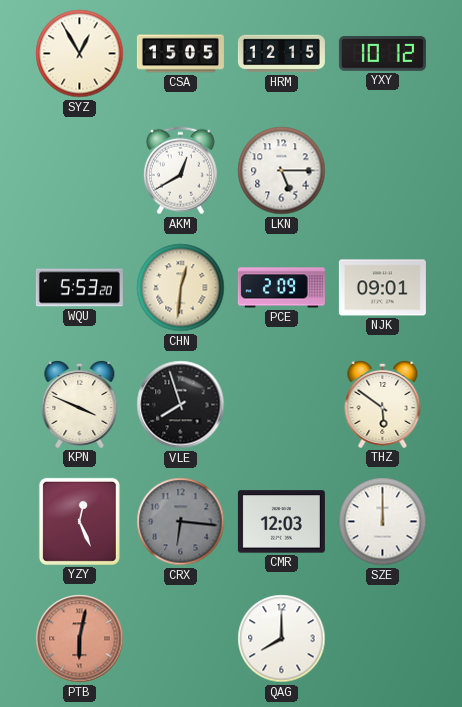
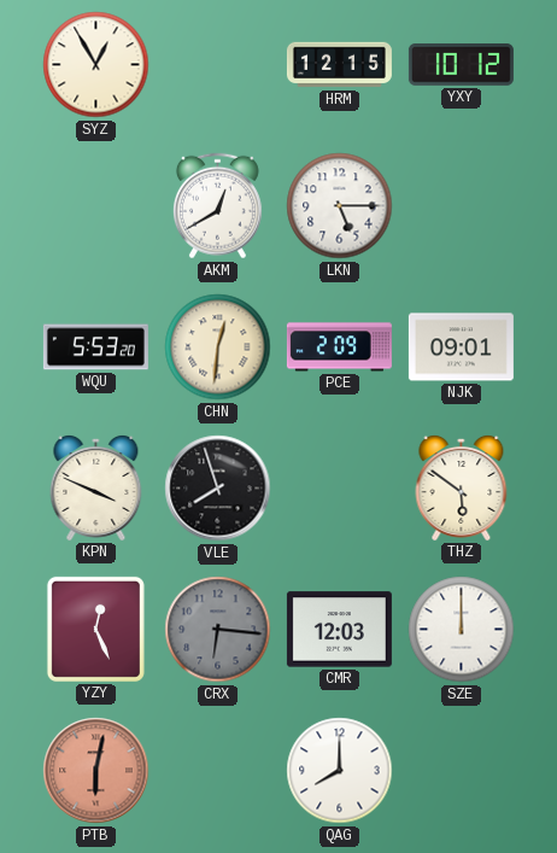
CSA: 15:05 -> none
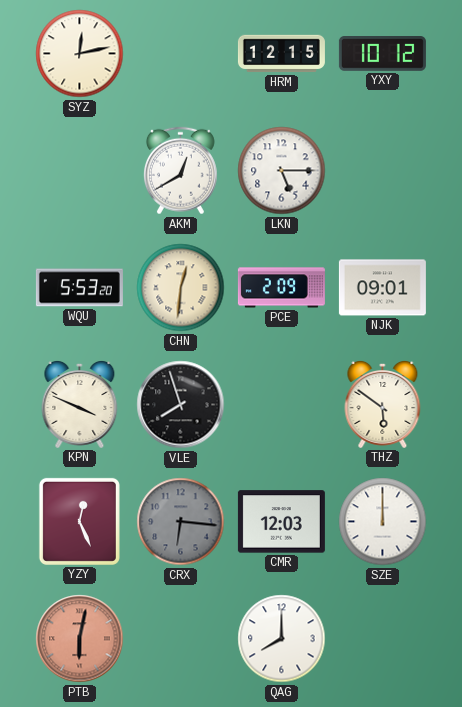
SYZ: 12:55 -> 12:13
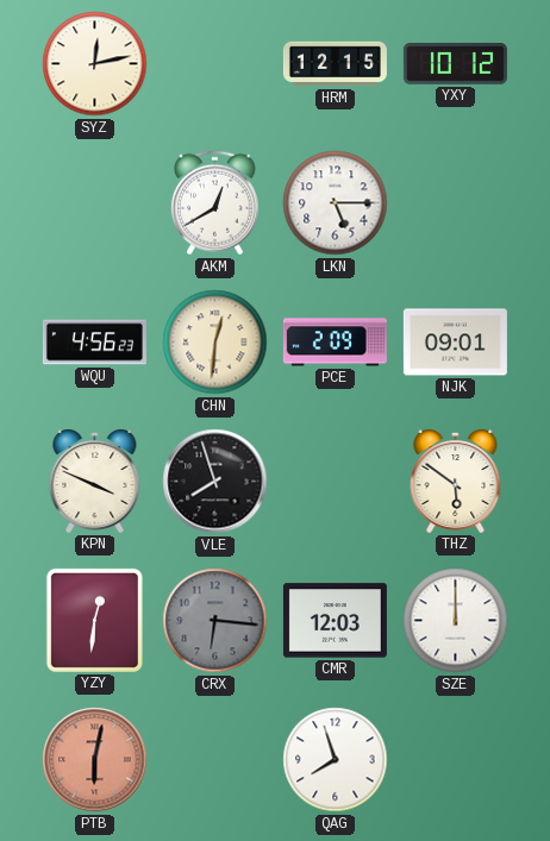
WQU: 5:53 -> 4:56
YZY: 12:26 -> 12:31
QAG: 8:00 -> 7:57
